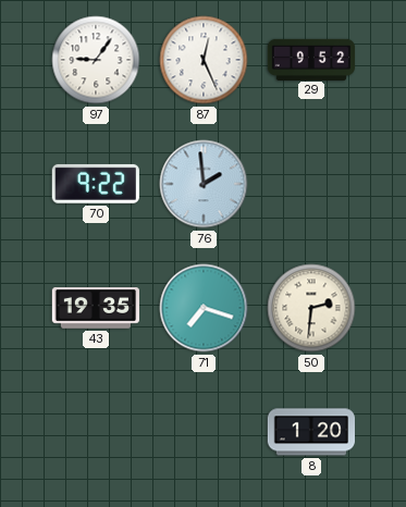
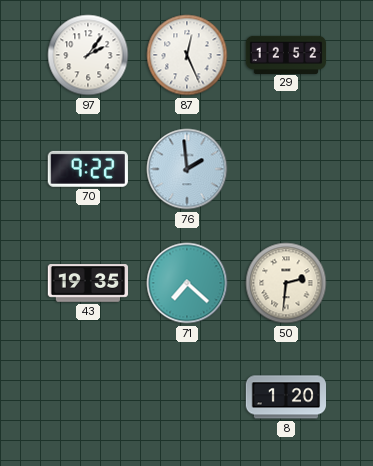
97: 9:06 -> 2:06
29: 9:52 -> 12:52
71: 7:18 -> 7:22
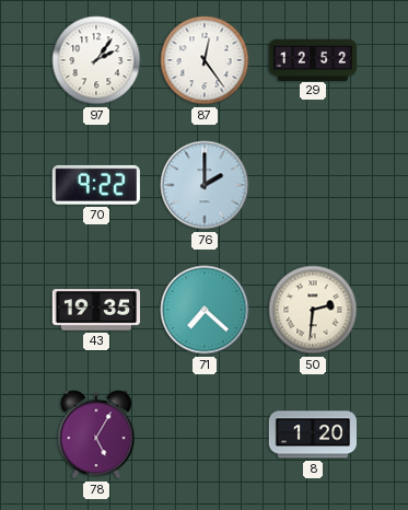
87: 12:26 -> 12:24
76: 1:59 -> 2:00
78: none -> 5:05
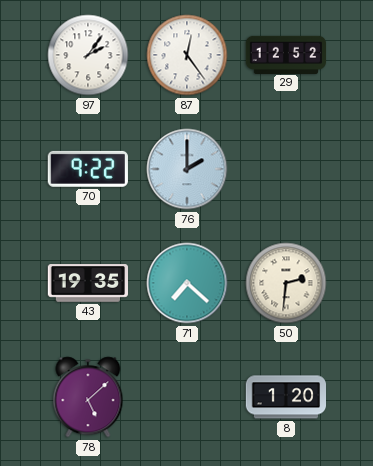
78: 5:05 -> 5:08
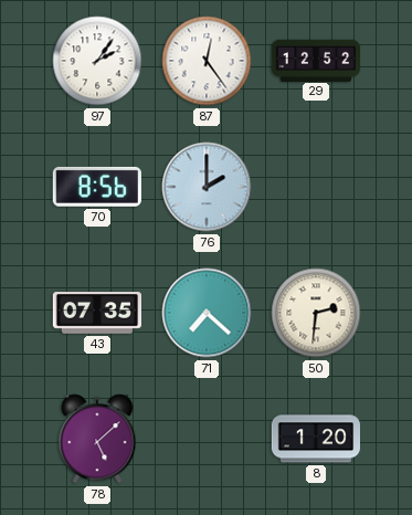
70: 9:22 -> 8:56
43: 19:35 -> 07:35
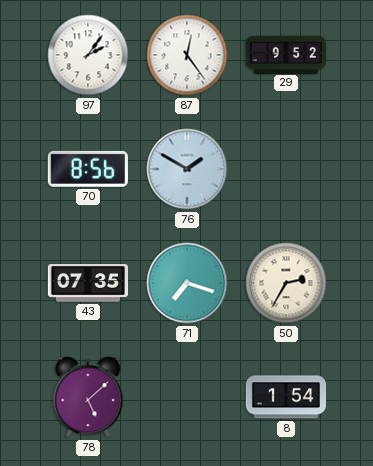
29: 12:52 -> 9:52
76: 2:00 -> 1:50
71: 7:22 -> 7:18
50: 2:31 -> 2:35
8: 1:20 -> 1:54
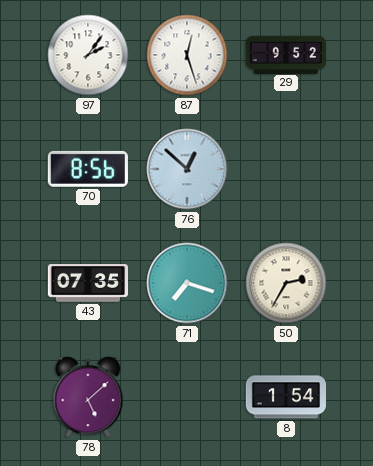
87: 12:24 -> 12:27
76: 1:50 -> 12:52
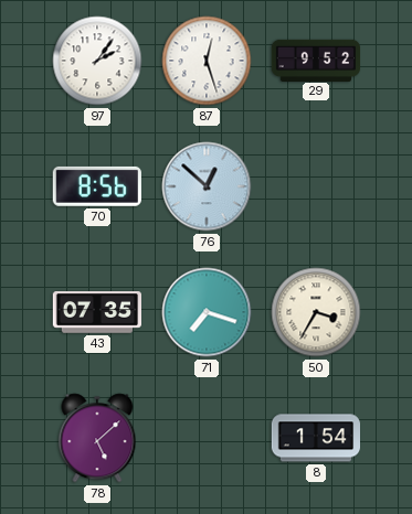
50: 2:35 -> 3:35
